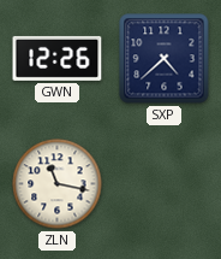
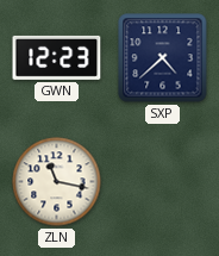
GWN: 12:26 -> 12:23
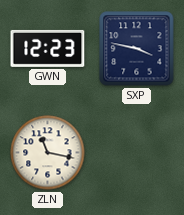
SXP: 4:38 -> 3:47
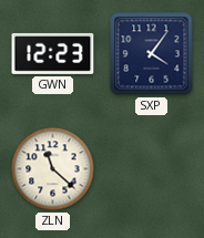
SXP: 3:47 -> 4:06
ZLN: 11:17 -> 11:22
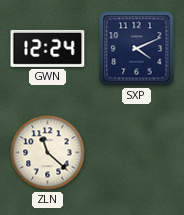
GWN: 12:23 -> 12:24
SXP: 4:06 -> 4:11
